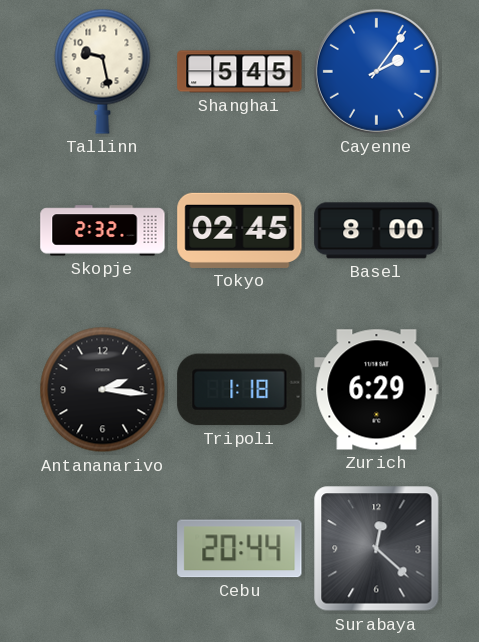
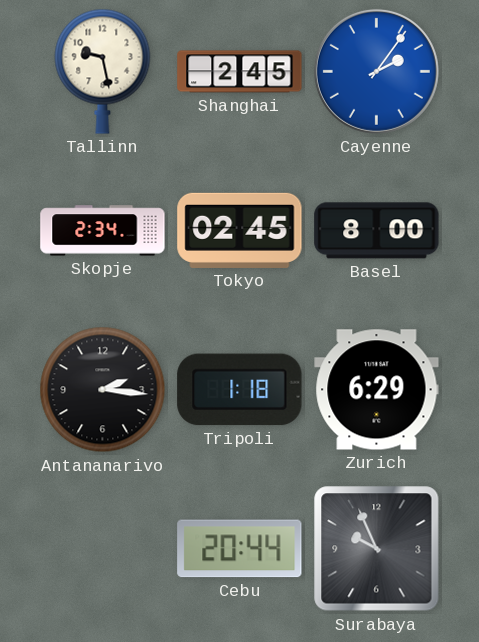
Shanghai: 5:45 -> 2:45
Skopje: 2:32 -> 2:34
Surabaya: 12:22 -> 9:56
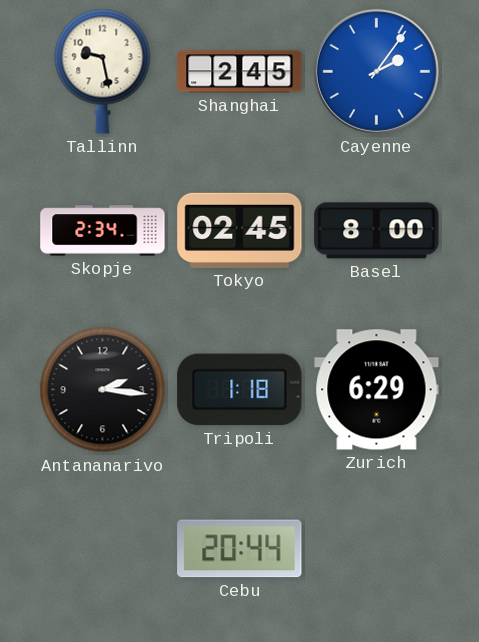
Surabaya: 9:56 -> none
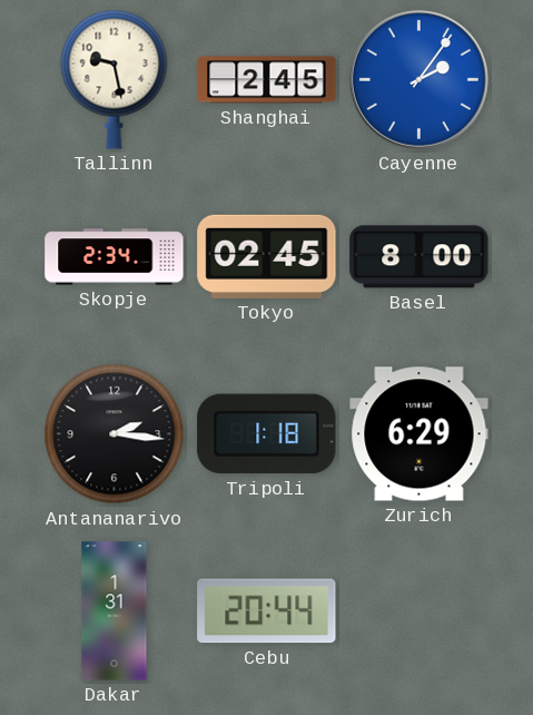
Dakar: none -> 1:31
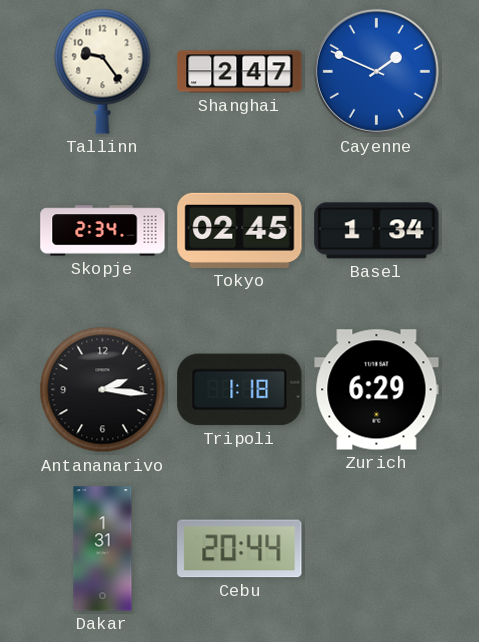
Tallinn: 9:28 -> 9:24
Shanghai: 2:45 -> 2:47
Cayenne: 2:06 -> 1:49
Basel: 8:00 -> 1:34
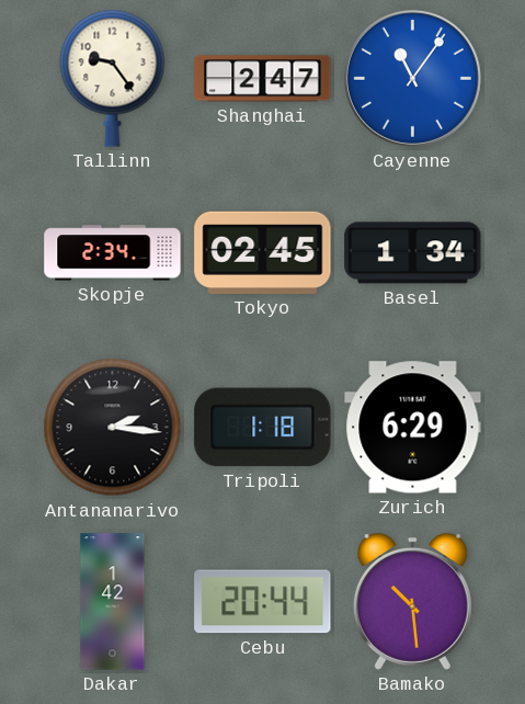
Cayenne: 1:49 -> 11:06
Dakar: 1:31 -> 1:42
Bamako: none -> 10:29
